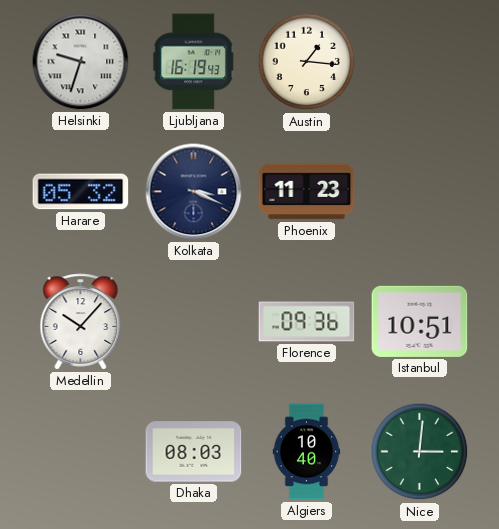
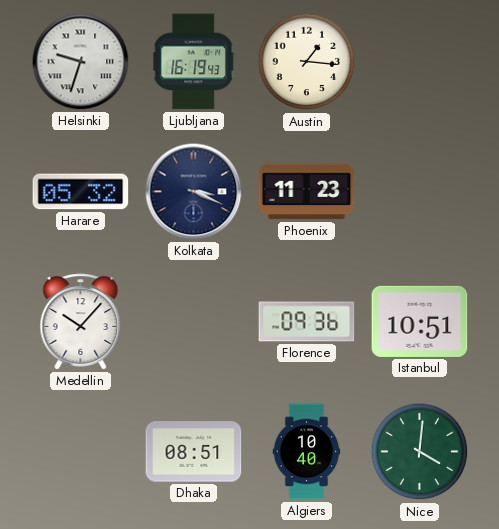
Dhaka: 08:03 -> 08:51
Nice: 3:01 -> 4:01
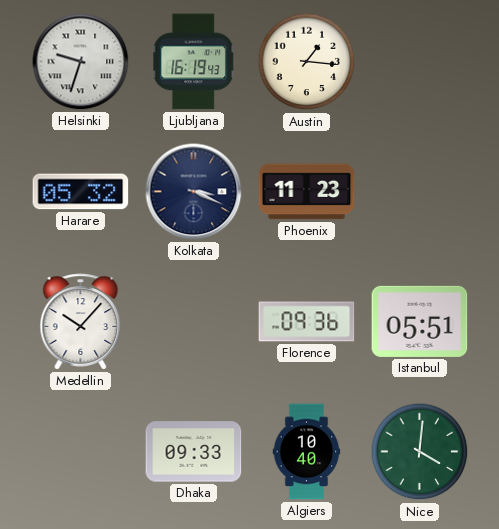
Istanbul: 10:51 -> 05:51
Dhaka: 08:51 -> 09:33
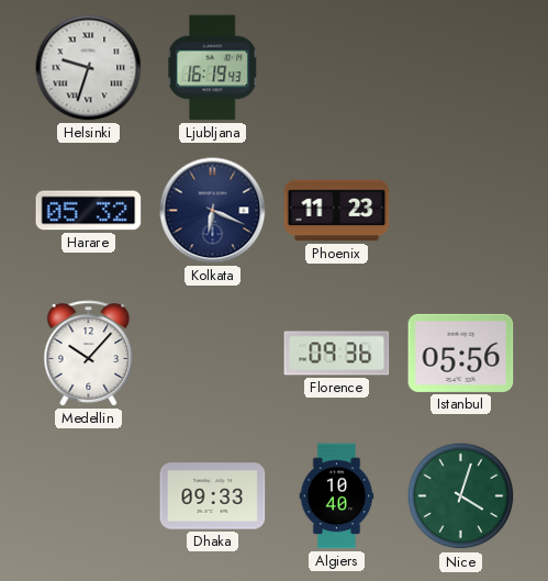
Austin: 1:16 -> none
Kolkata: 3:19 -> 6:19
Istanbul: 05:51 -> 05:56
Nice: 4:01 -> 4:03
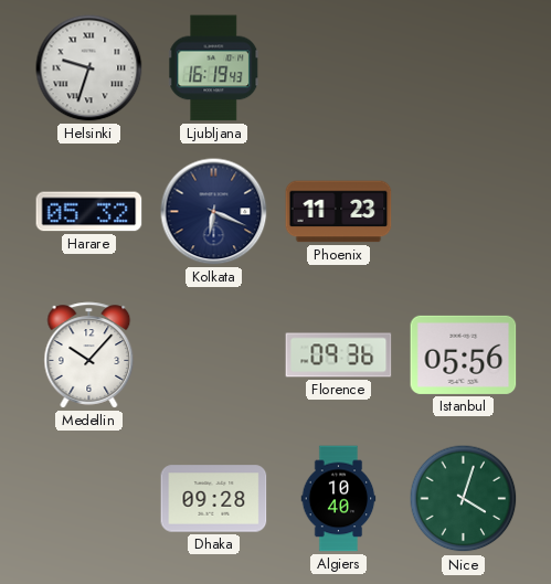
Dhaka: 09:33 -> 09:28
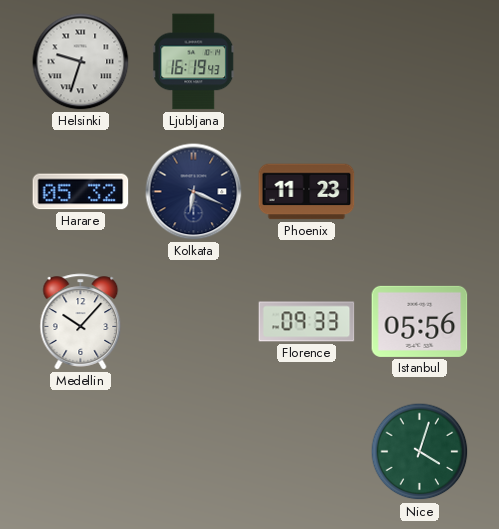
Florence: 09:36 -> 09:33
Dhaka: 09:28 -> none
Algiers: 10:40 -> none
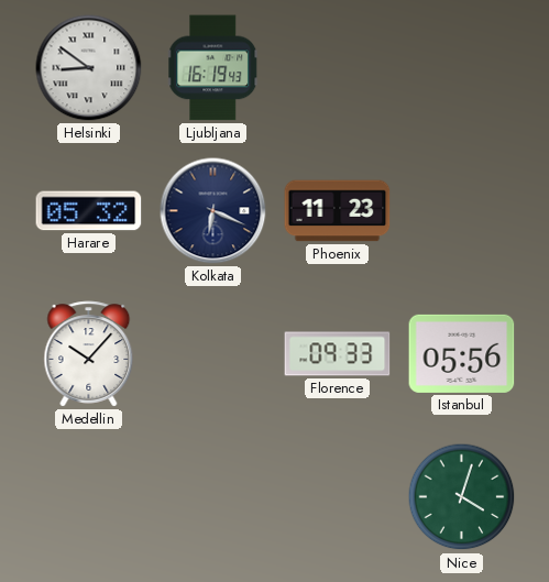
Helsinki: 9:33 -> 8:51
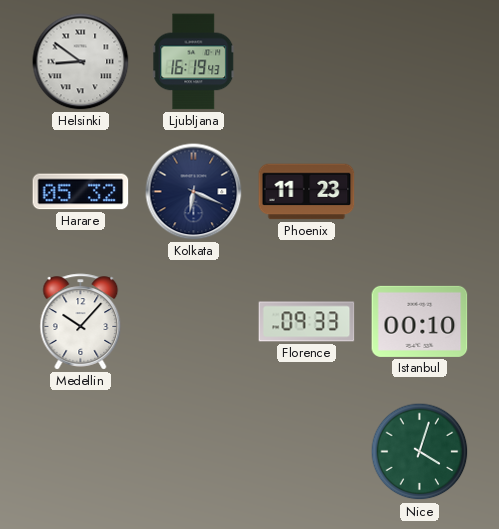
Istanbul: 05:56 -> 00:10
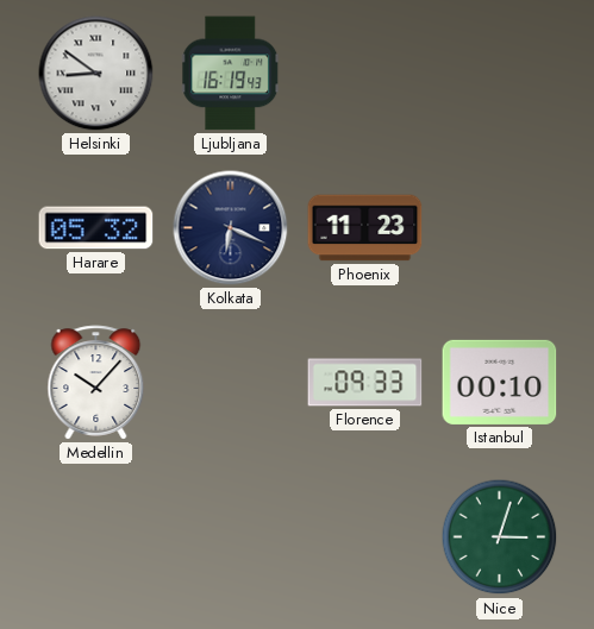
Nice: 4:03 -> 3:03
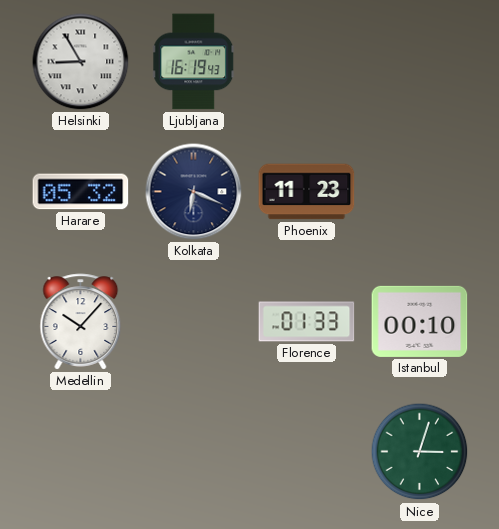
Helsinki: 8:51 -> 8:55
Florence: 09:33 -> 01:33
